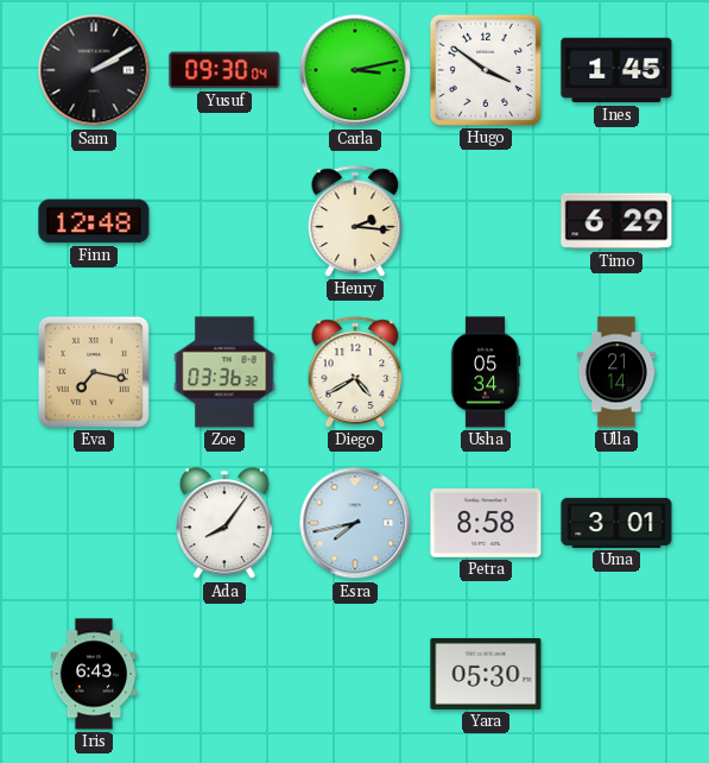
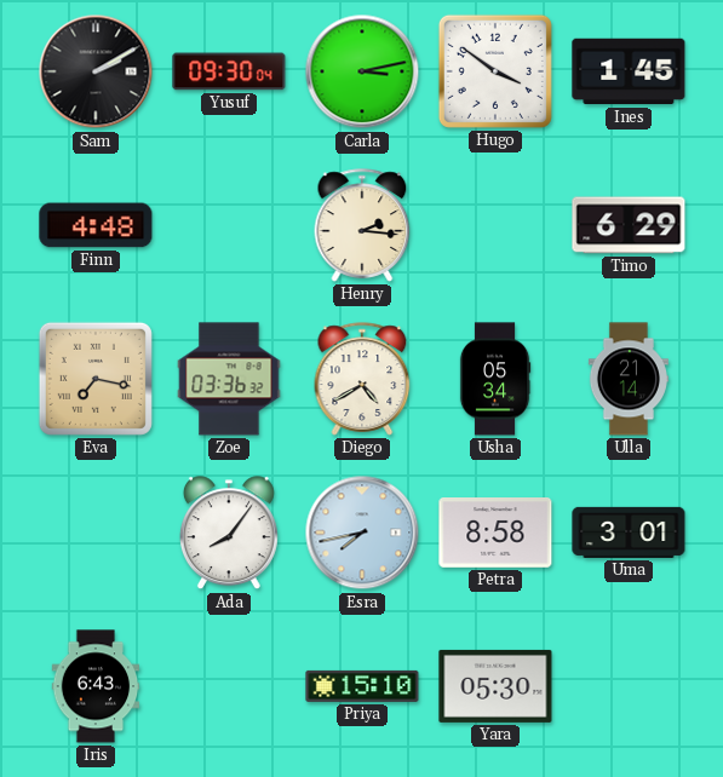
Finn: 12:48 -> 4:48
Priya: none -> 15:10
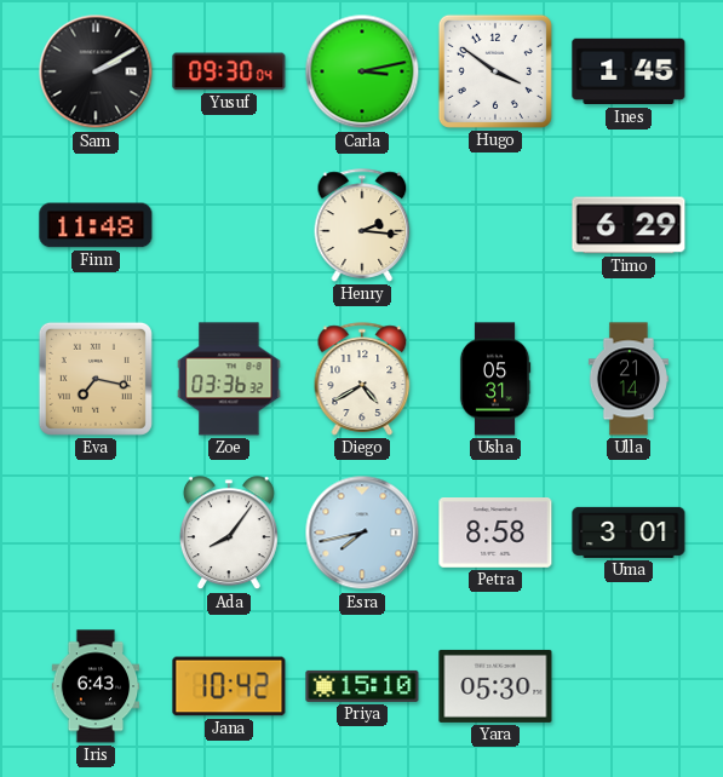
Finn: 4:48 -> 11:48
Usha: 05:34 -> 05:31
Jana: none -> 10:42
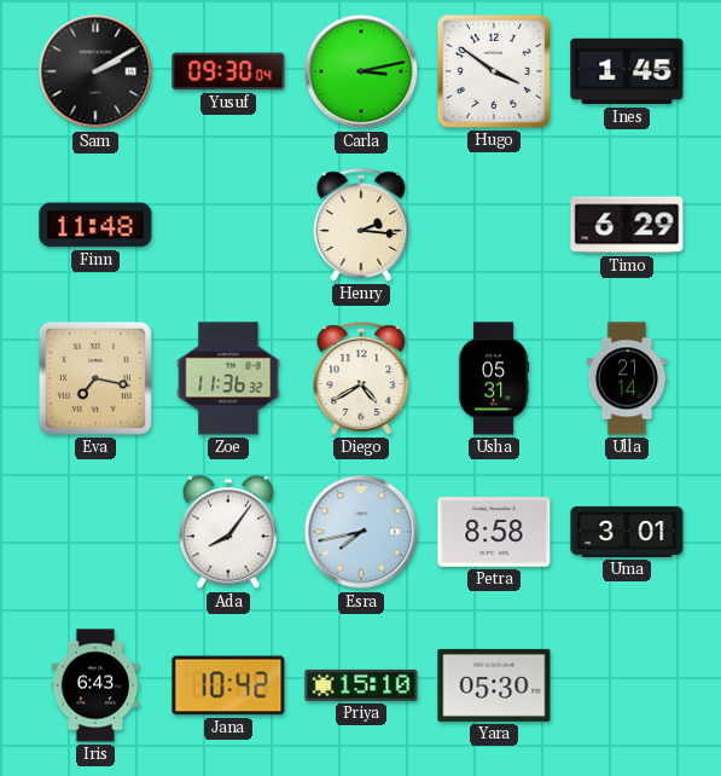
Zoe: 03:36 -> 11:36
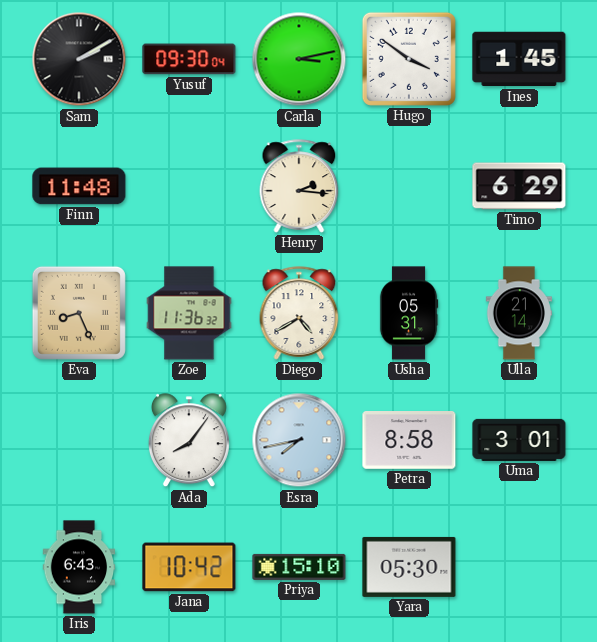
Eva: 7:17 -> 8:26
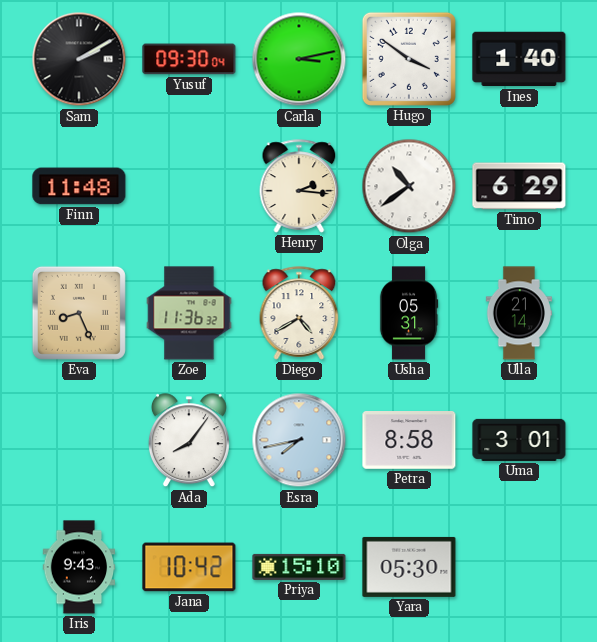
Ines: 1:45 -> 1:40
Olga: none -> 10:39
Iris: 6:43 -> 9:43
